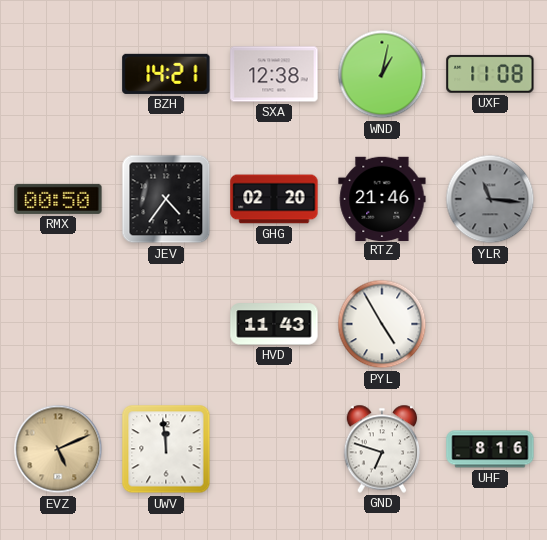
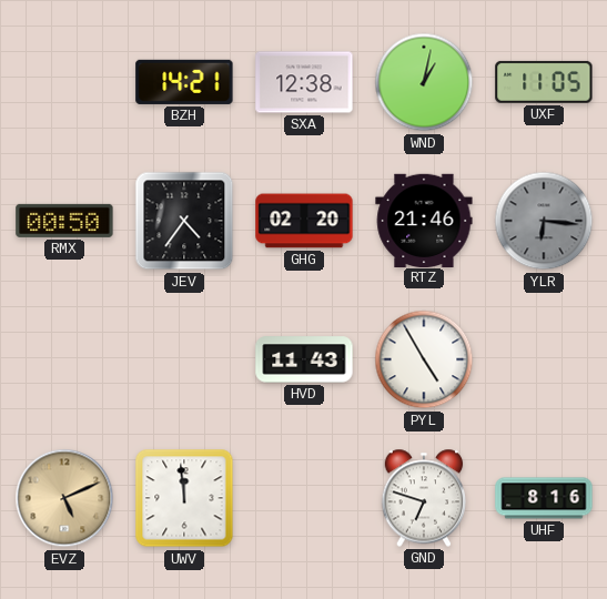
UXF: 11:08 -> 11:05
YLR: 11:16 -> 6:16
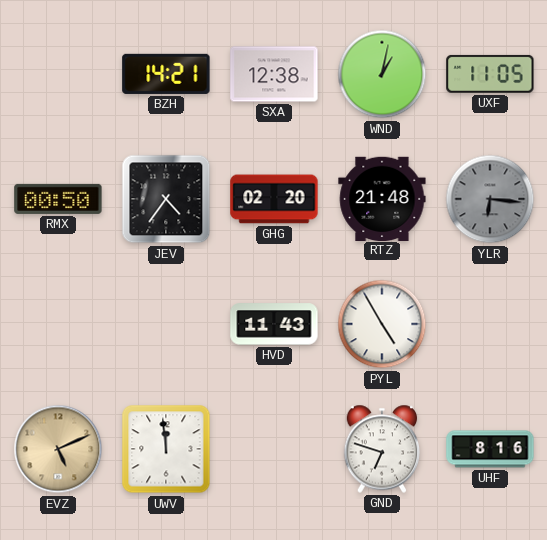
RTZ: 21:46 -> 21:48
